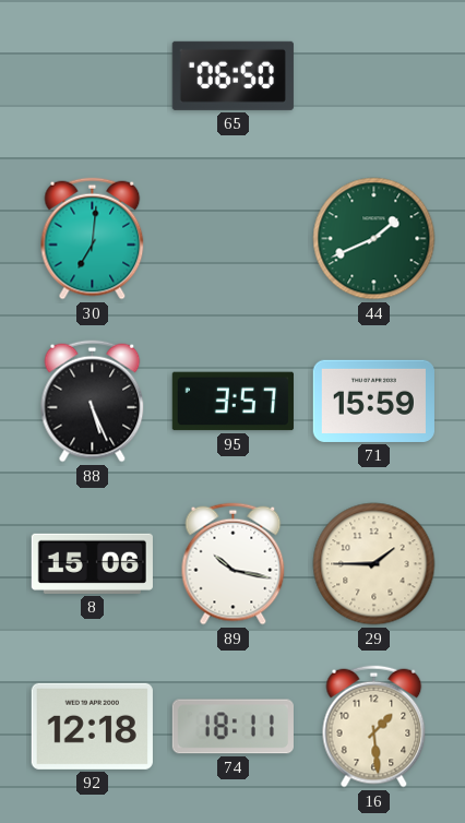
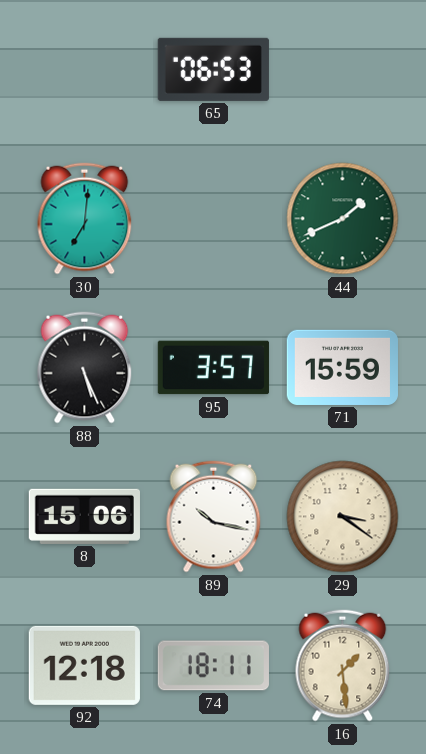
65: 06:50 -> 06:53
29: 1:45 -> 3:21
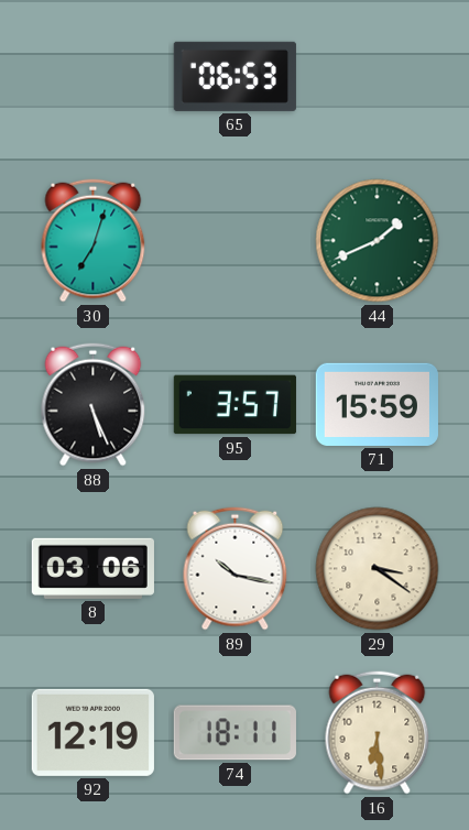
30: 7:01 -> 7:03
8: 15:06 -> 03:06
92: 12:18 -> 12:19
16: 1:29 -> 6:29
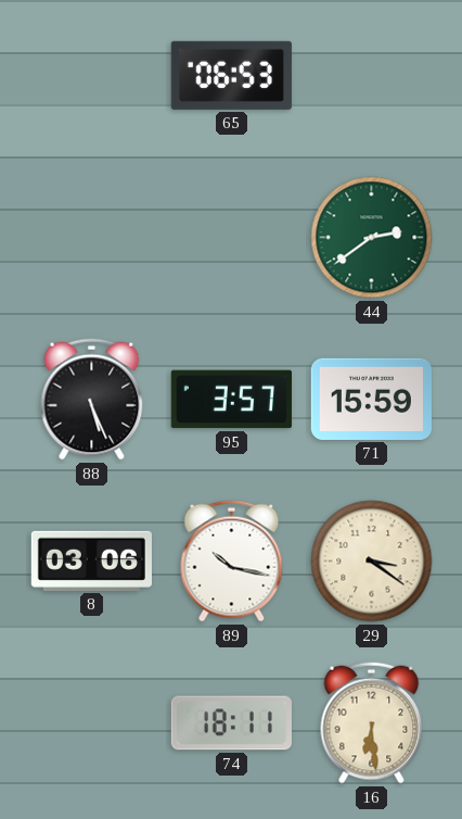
30: 7:03 -> none
44: 1:41 -> 2:39
92: 12:19 -> none
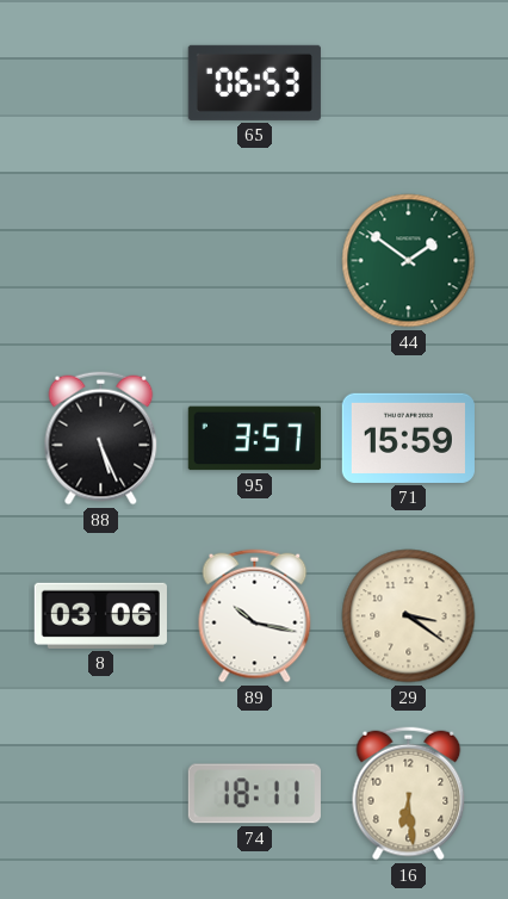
44: 2:39 -> 1:51
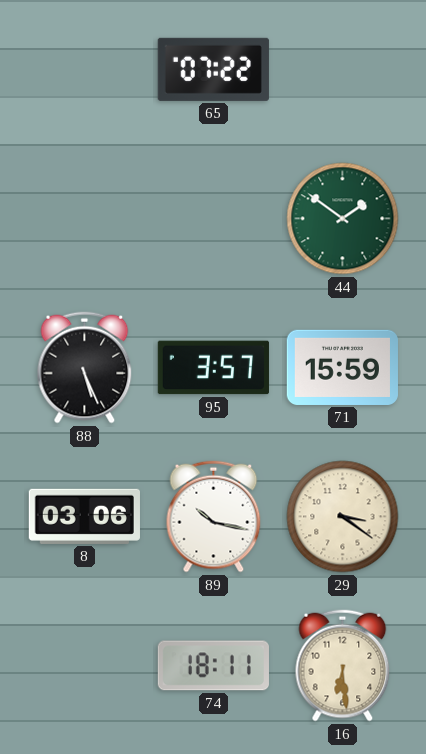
65: 06:53 -> 07:22
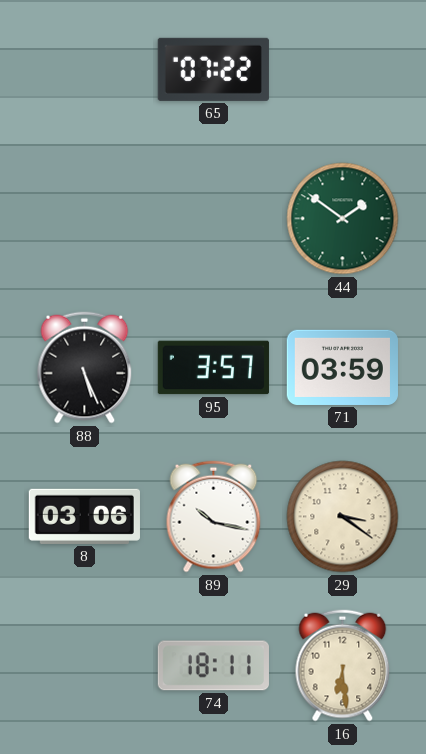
71: 15:59 -> 03:59
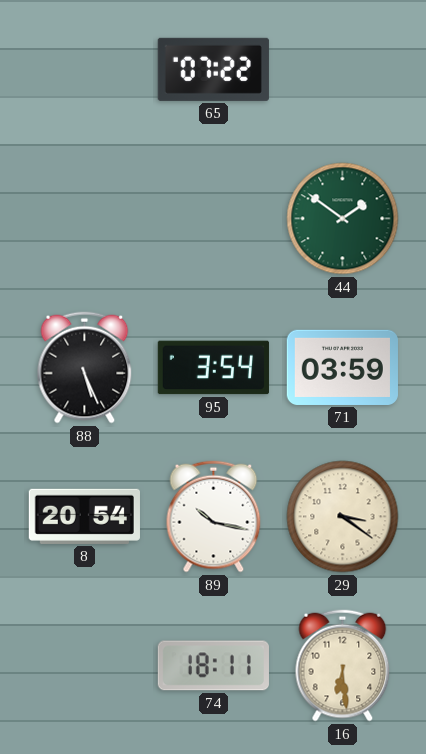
95: 3:57 -> 3:54
8: 03:06 -> 20:54
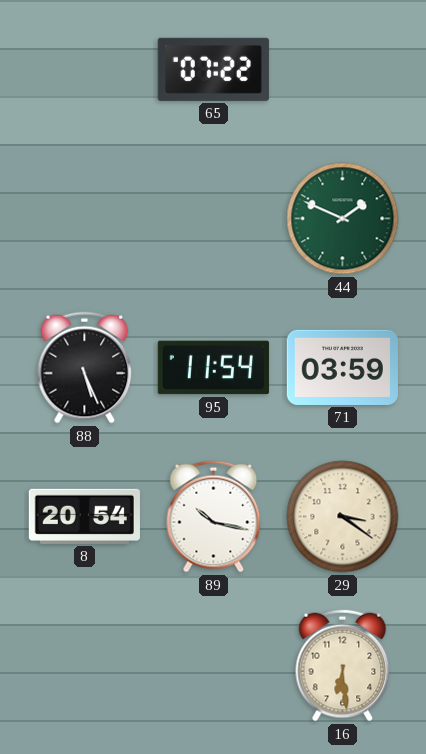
44: 1:51 -> 1:49
95: 3:54 -> 11:54
74: 18:11 -> none
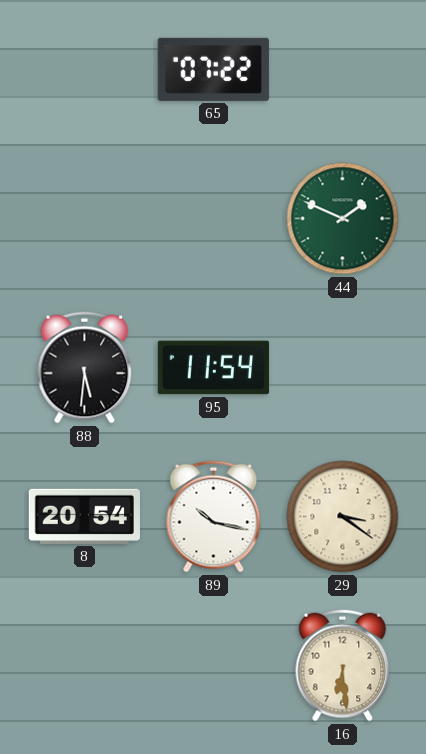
88: 5:26 -> 5:31
71: 03:59 -> none
